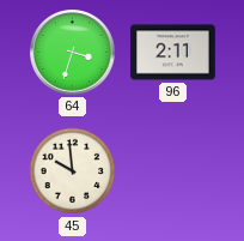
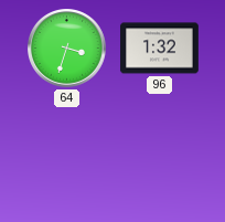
96: 2:11 -> 1:32
45: 9:59 -> none
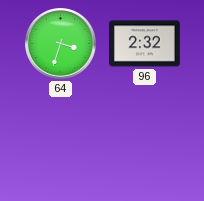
96: 1:32 -> 2:32
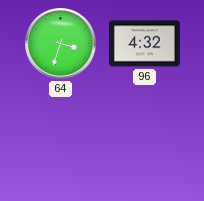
96: 2:32 -> 4:32
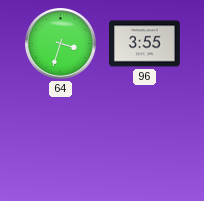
96: 4:32 -> 3:55
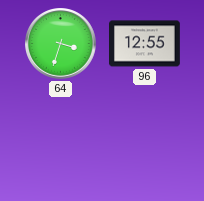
96: 3:55 -> 12:55
